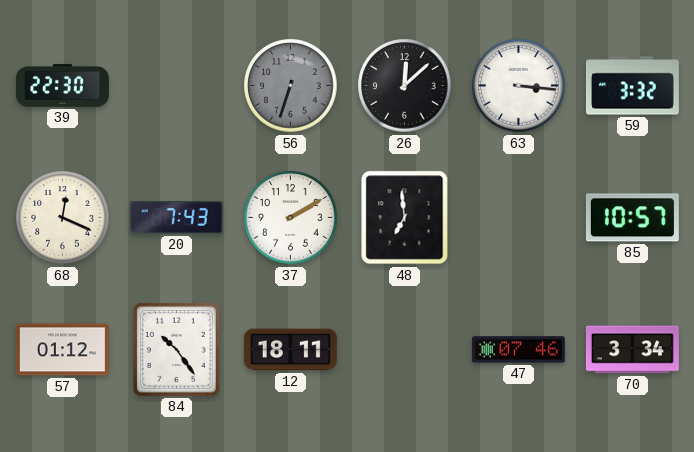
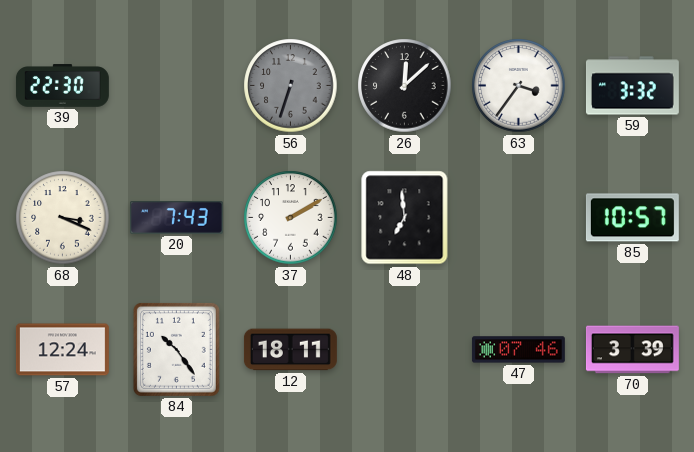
63: 3:16 -> 3:36
68: 12:19 -> 3:19
57: 01:12 -> 12:24
70: 3:34 -> 3:39
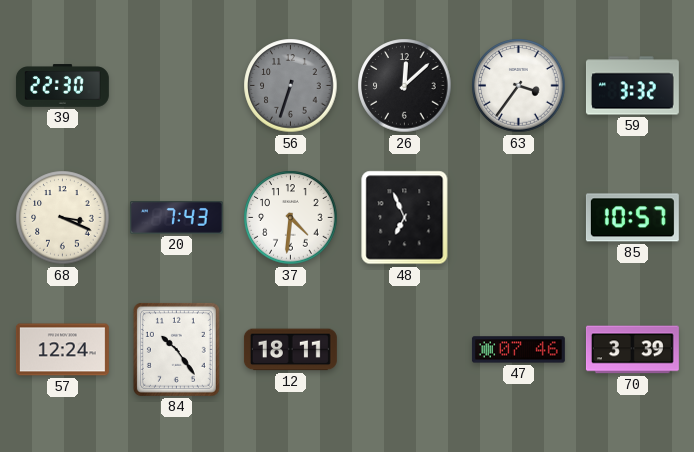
37: 2:10 -> 4:31
48: 6:59 -> 6:56
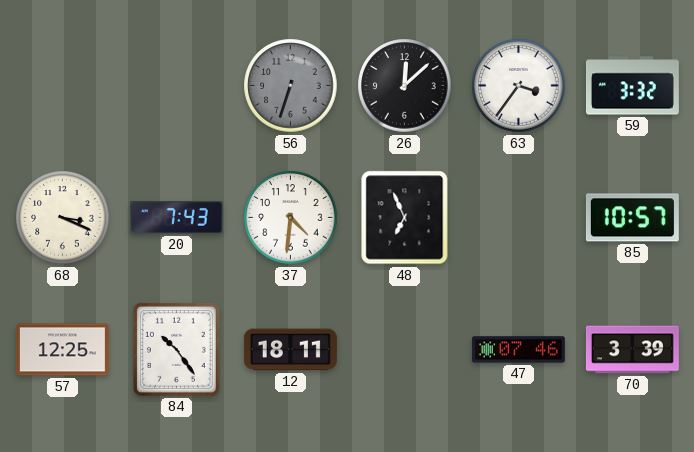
39: 22:30 -> none
57: 12:24 -> 12:25
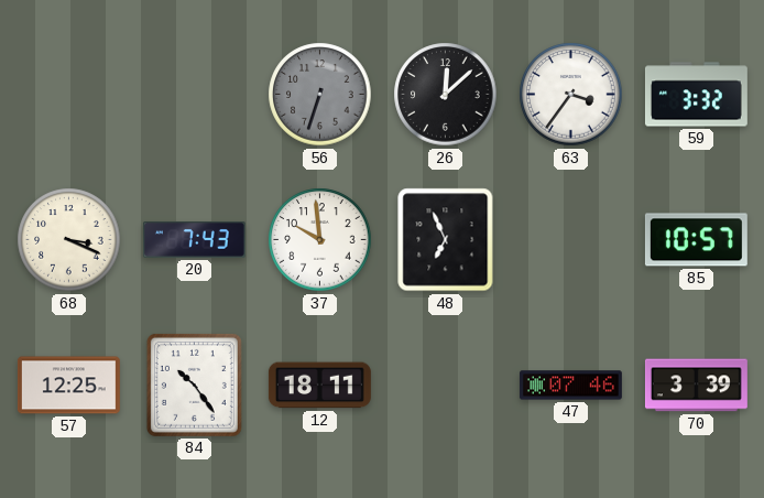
37: 4:31 -> 9:59
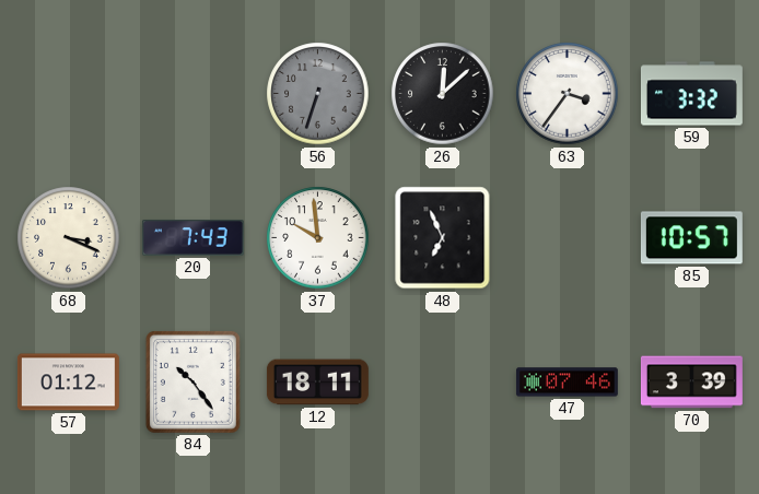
57: 12:25 -> 01:12
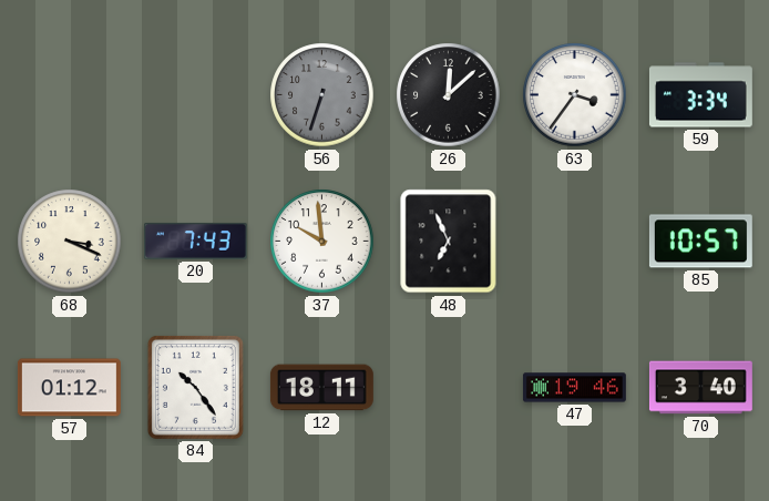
59: 3:32 -> 3:34
47: 07:46 -> 19:46
70: 3:39 -> 3:40
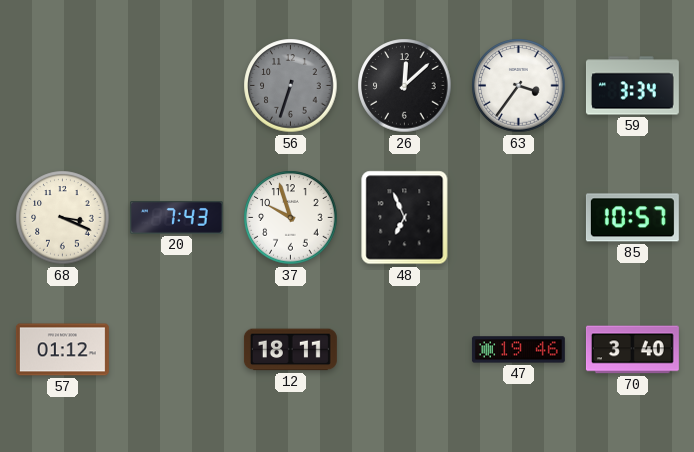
37: 9:59 -> 9:57
84: 10:24 -> none
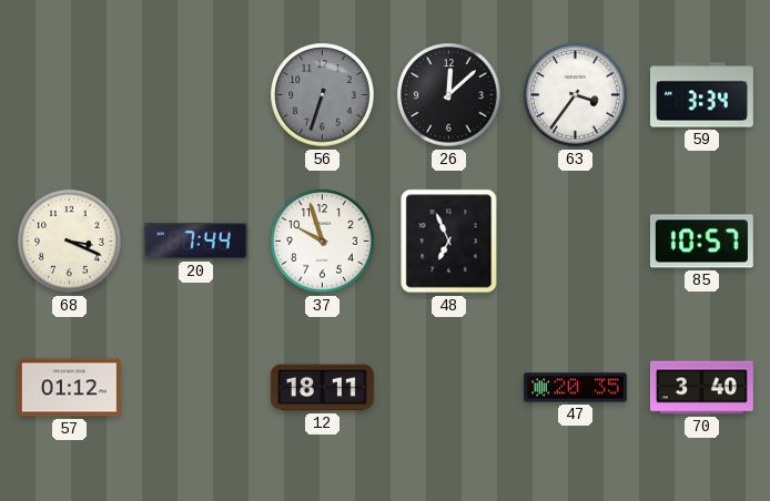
20: 7:43 -> 7:44
47: 19:46 -> 20:35
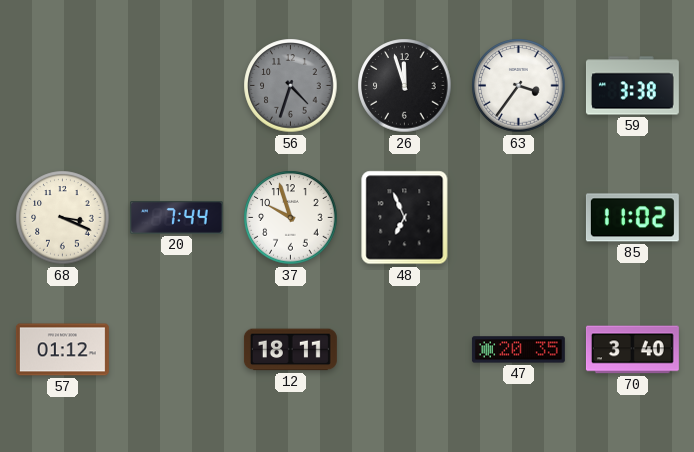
56: 6:33 -> 4:33
26: 12:08 -> 11:57
59: 3:34 -> 3:38
85: 10:57 -> 11:02
